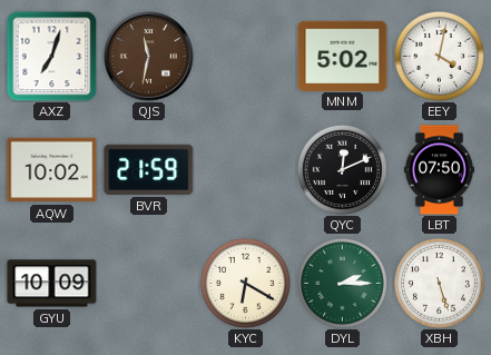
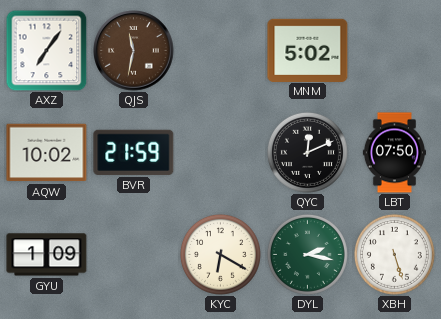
AXZ: 7:03 -> 7:06
EEY: 4:02 -> none
GYU: 10:09 -> 1:09
DYL: 2:15 -> 2:17
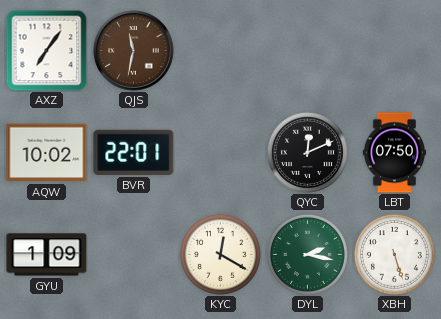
MNM: 5:02 -> none
BVR: 21:59 -> 22:01
KYC: 6:20 -> 12:20
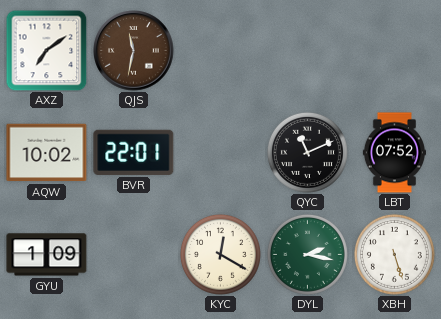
AXZ: 7:06 -> 7:09
QYC: 12:11 -> 11:11
LBT: 07:50 -> 07:52
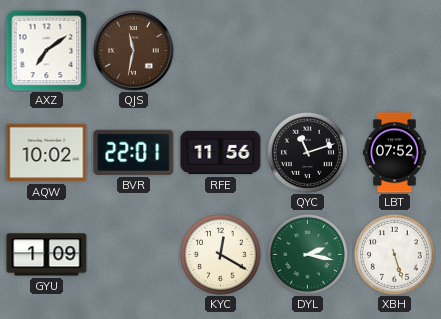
RFE: none -> 11:56
QYC: 11:11 -> 11:12
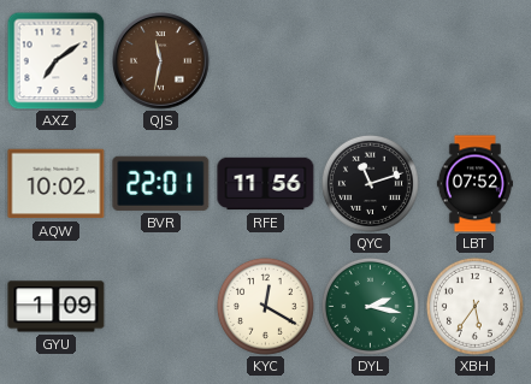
XBH: 5:27 -> 5:36
